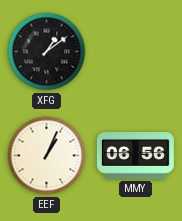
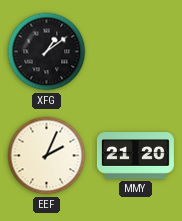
EEF: 1:04 -> 2:04
MMY: 06:56 -> 21:20
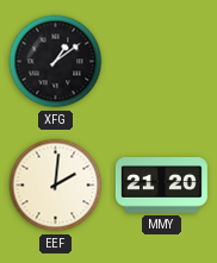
EEF: 2:04 -> 2:01
